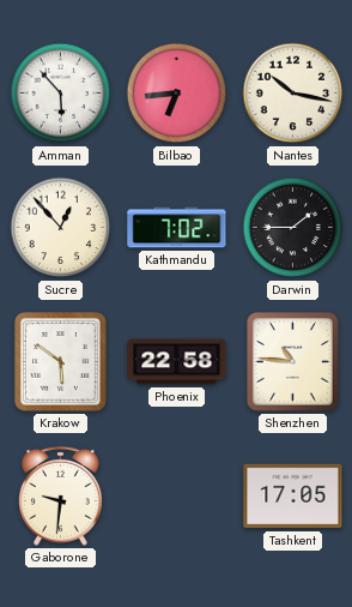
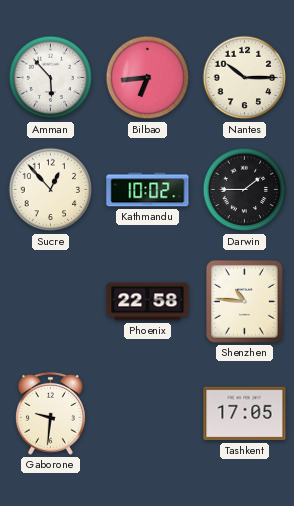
Nantes: 10:17 -> 10:15
Kathmandu: 7:02 -> 10:02
Krakow: 5:51 -> none
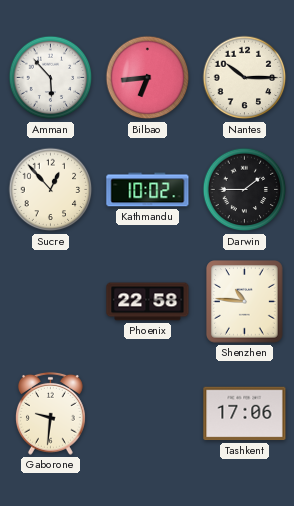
Tashkent: 17:05 -> 17:06
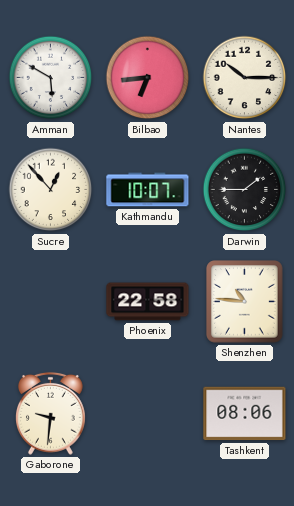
Amman: 5:53 -> 5:50
Kathmandu: 10:02 -> 10:07
Tashkent: 17:06 -> 08:06
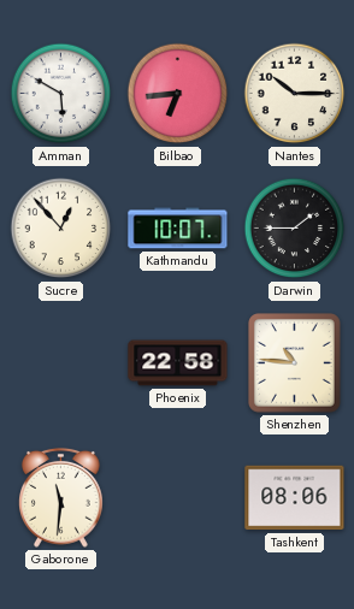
Gaborone: 9:31 -> 11:31
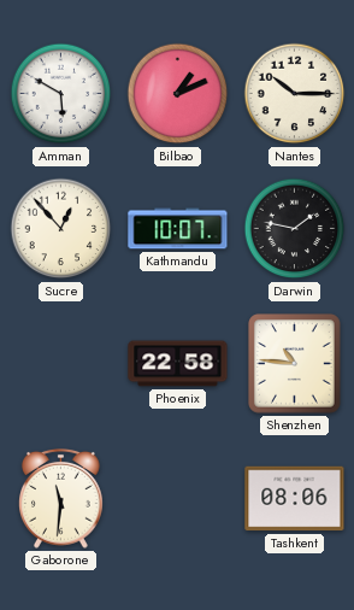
Bilbao: 6:44 -> 1:11
Darwin: 1:45 -> 1:47
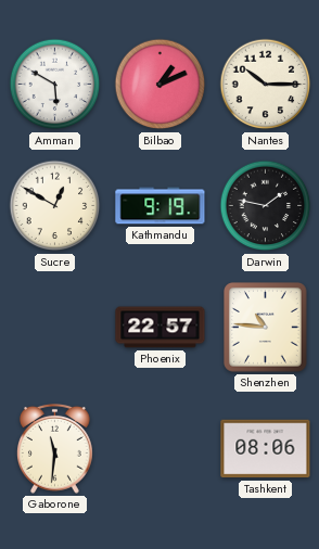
Sucre: 12:53 -> 12:50
Kathmandu: 10:07 -> 9:19
Phoenix: 22:58 -> 22:57
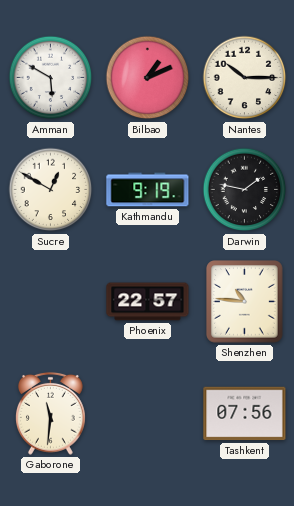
Tashkent: 08:06 -> 07:56
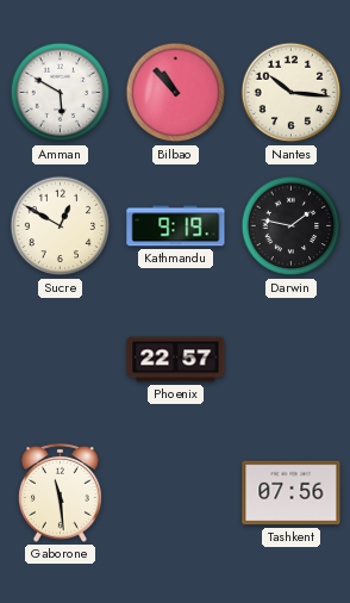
Bilbao: 1:11 -> 10:53
Nantes: 10:15 -> 10:16
Shenzhen: 10:46 -> none
Gaborone: 11:31 -> 11:29
